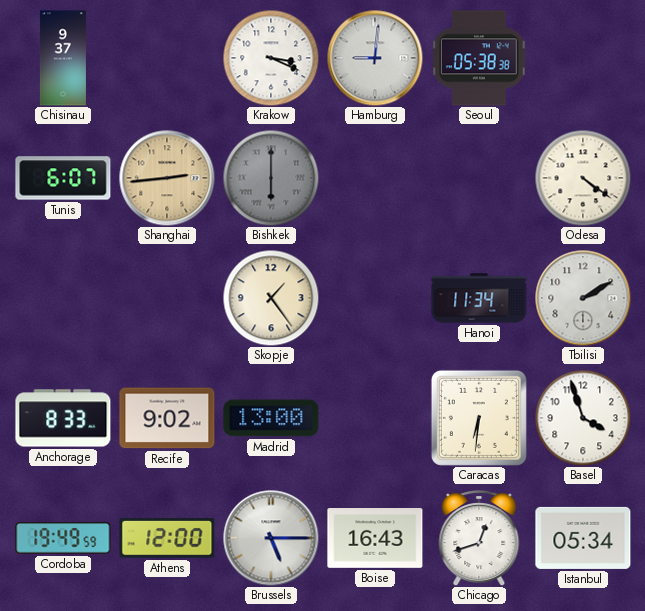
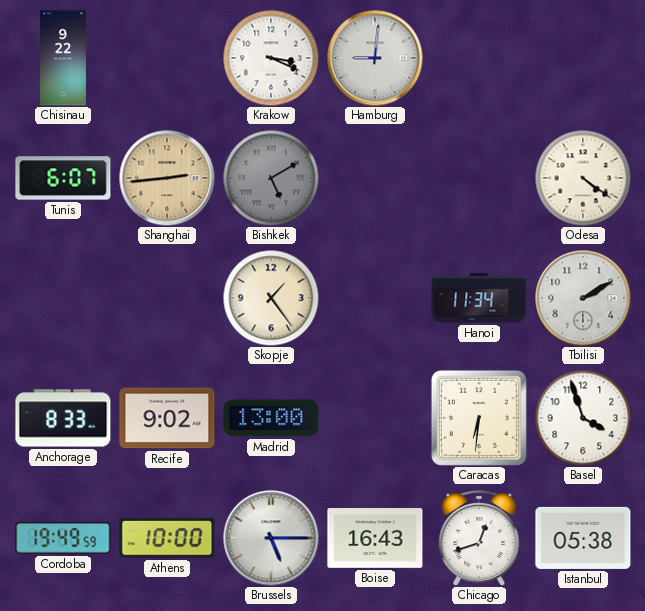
Chisinau: 9:37 -> 9:22
Seoul: 05:38 -> none
Bishkek: 6:00 -> 5:10
Athens: 12:00 -> 10:00
Istanbul: 05:34 -> 05:38
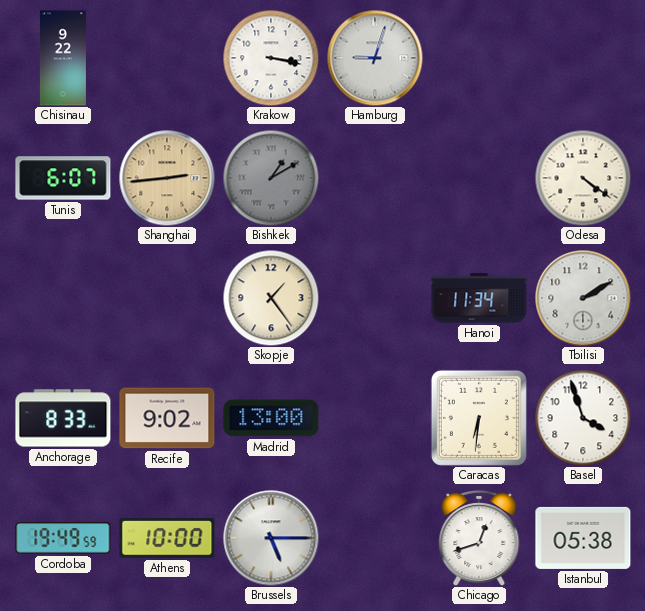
Krakow: 3:19 -> 3:17
Hamburg: 9:01 -> 9:03
Bishkek: 5:10 -> 1:10
Boise: 16:43 -> none
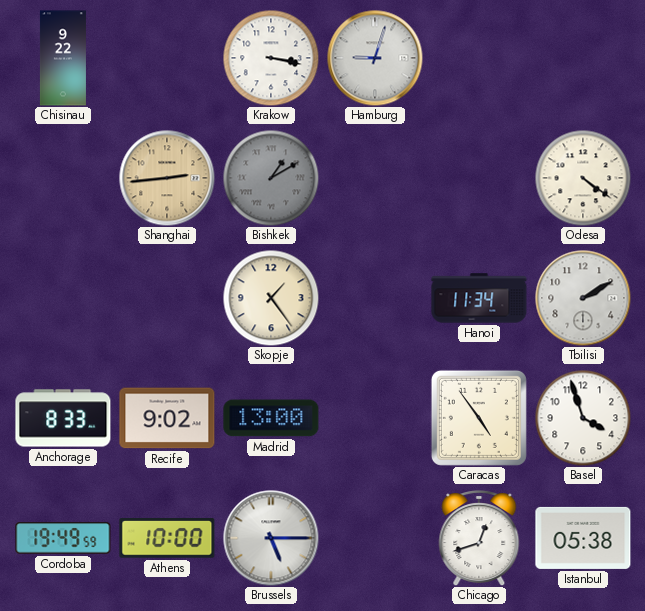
Tunis: 6:07 -> none
Caracas: 6:31 -> 4:54
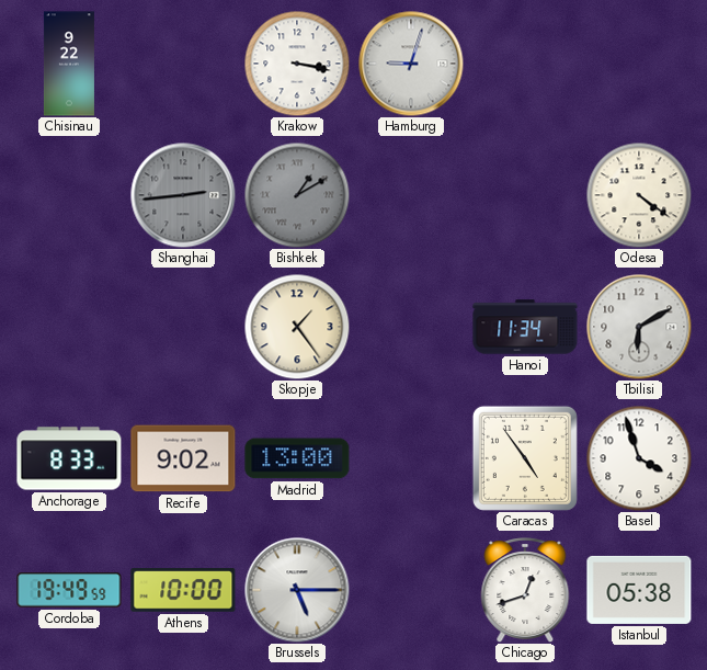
Shanghai dial: champagne -> grey
Tbilisi: 2:10 -> 6:10
